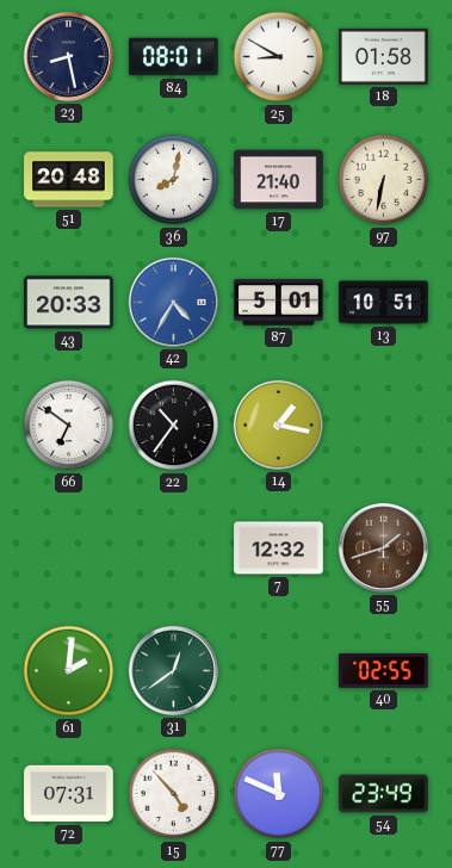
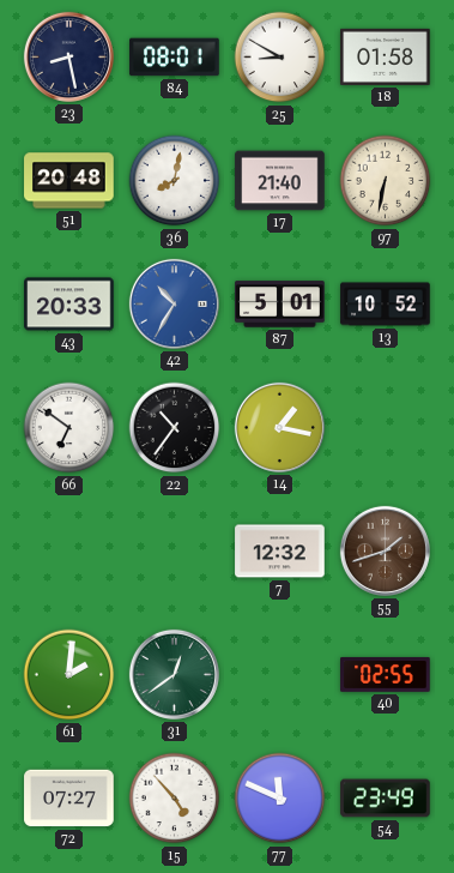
42: 4:35 -> 10:35
13: 10:51 -> 10:52
72: 07:31 -> 07:27
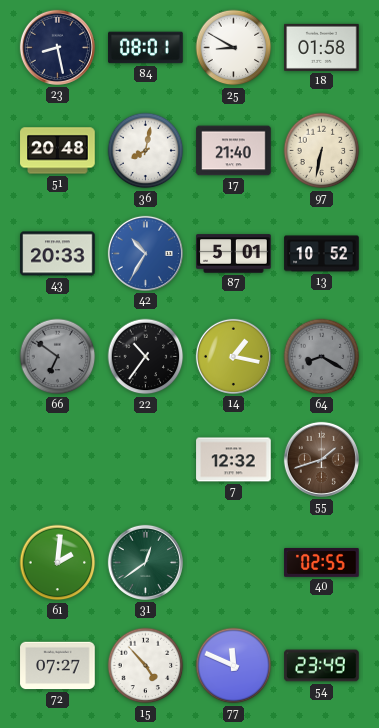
66 dial: white -> grey
64: none -> 8:20
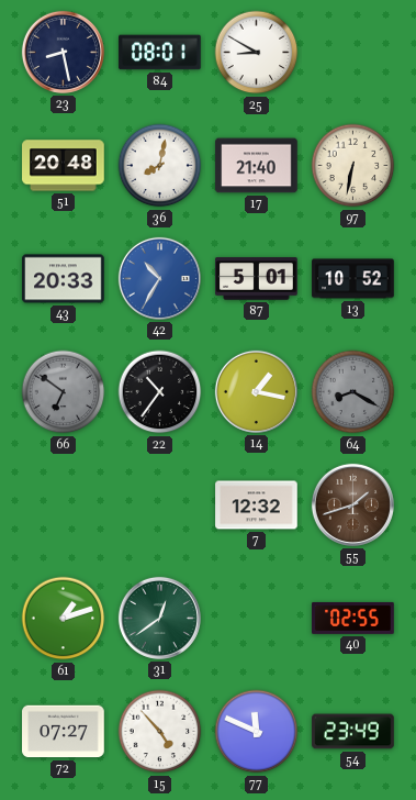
18: 01:58 -> none
61: 2:01 -> 1:12
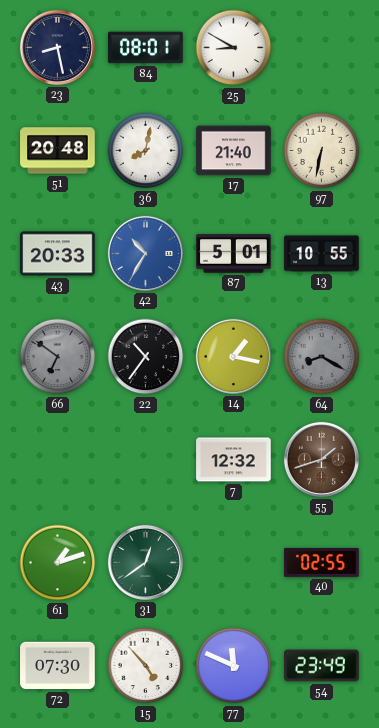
13: 10:52 -> 10:55
72: 07:27 -> 07:30
